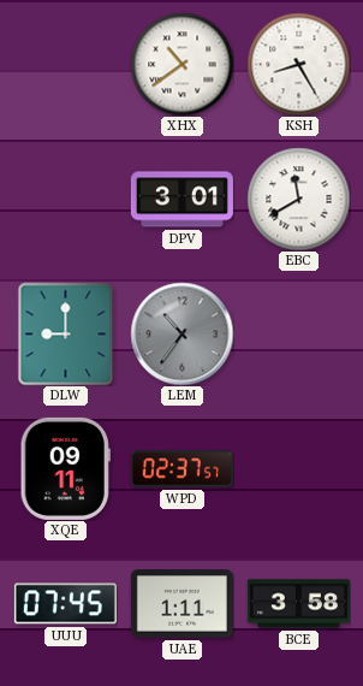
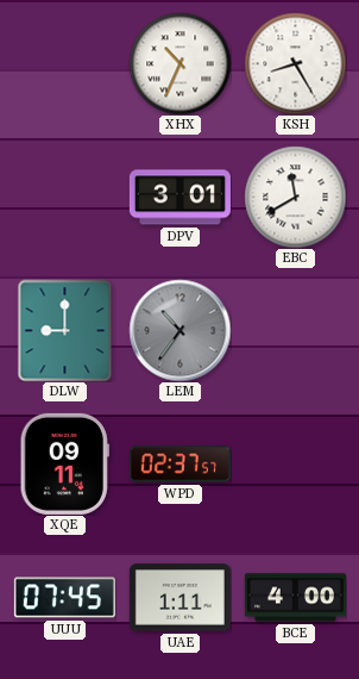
XHX: 10:39 -> 10:34
BCE: 3:58 -> 4:00
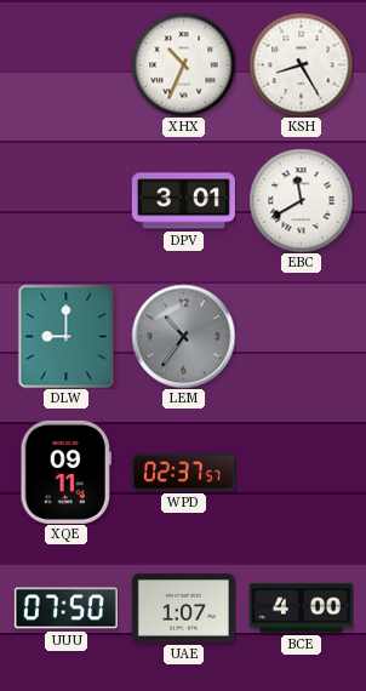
UUU: 07:45 -> 07:50
UAE: 1:11 -> 1:07
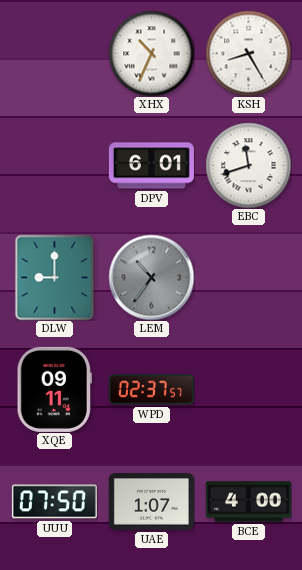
DPV: 3:01 -> 6:01
EBC: 11:40 -> 11:42
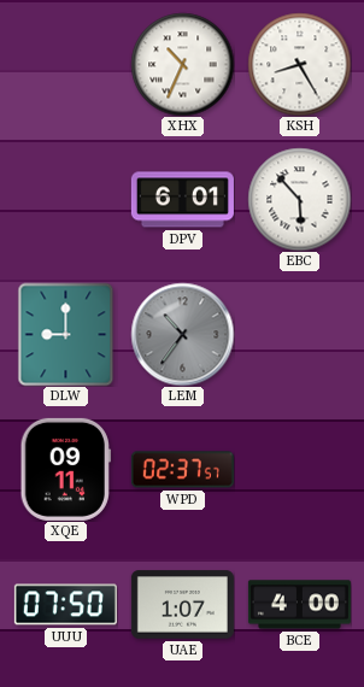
EBC: 11:42 -> 5:53
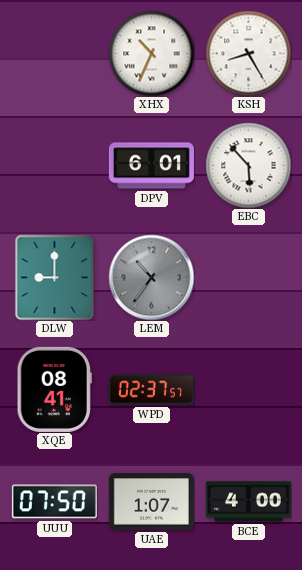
XQE: 09:11 -> 08:41
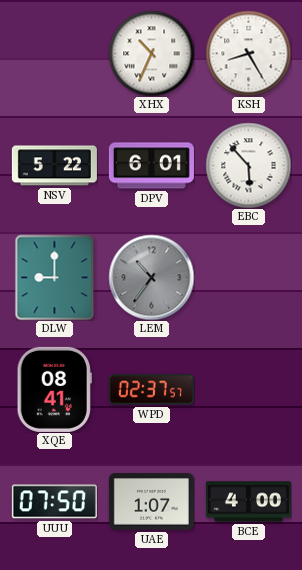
NSV: none -> 5:22
